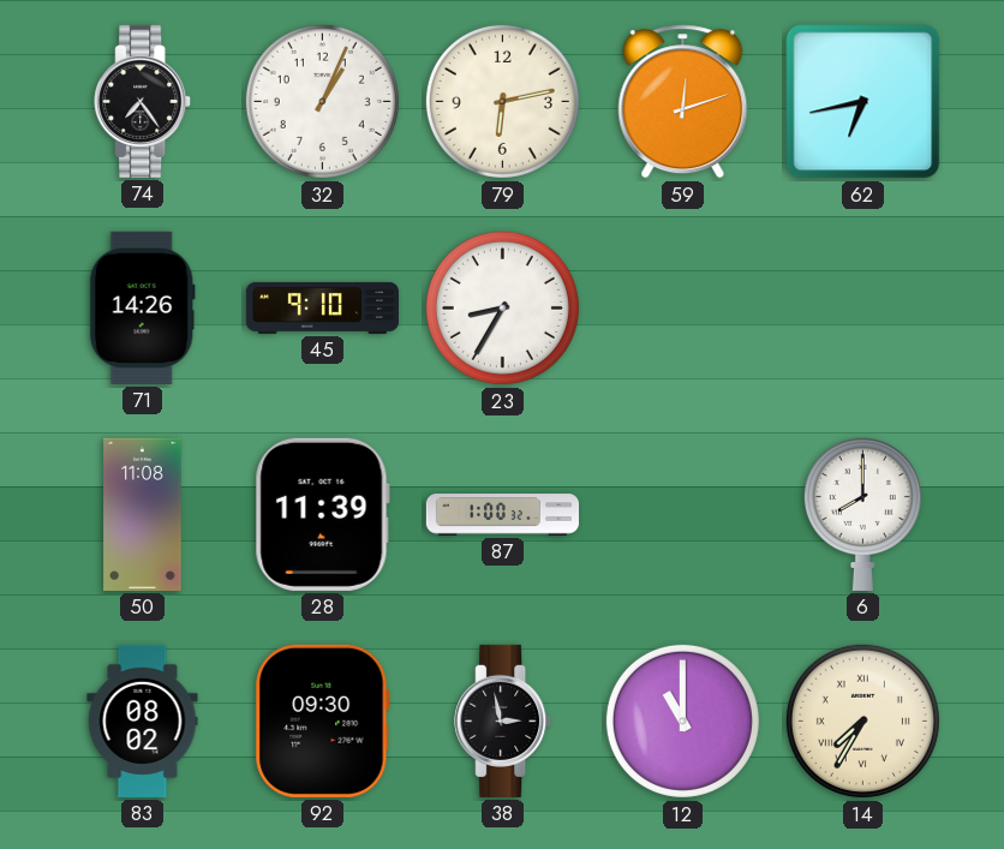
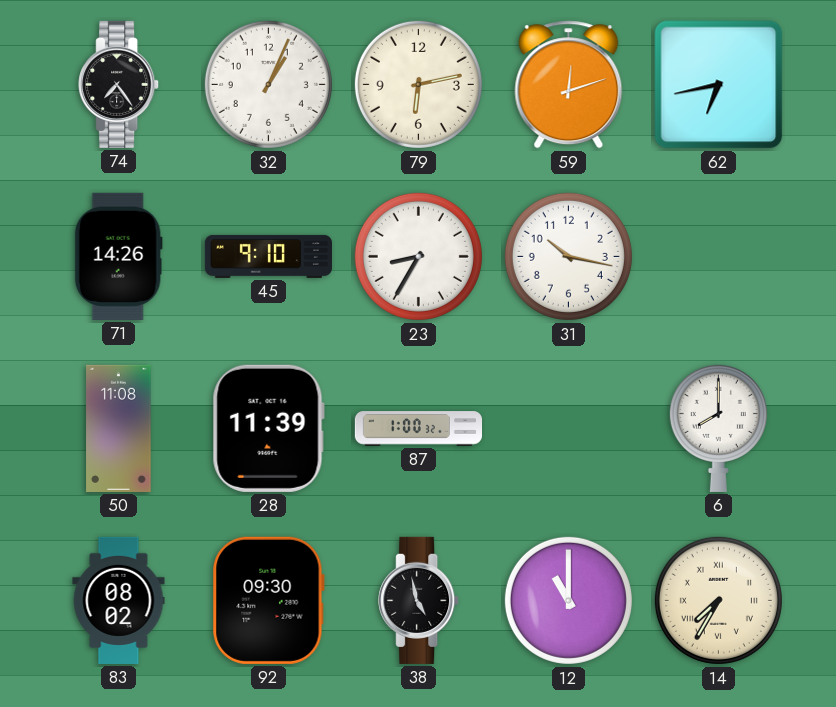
31: none -> 10:17
38: 2:58 -> 4:58
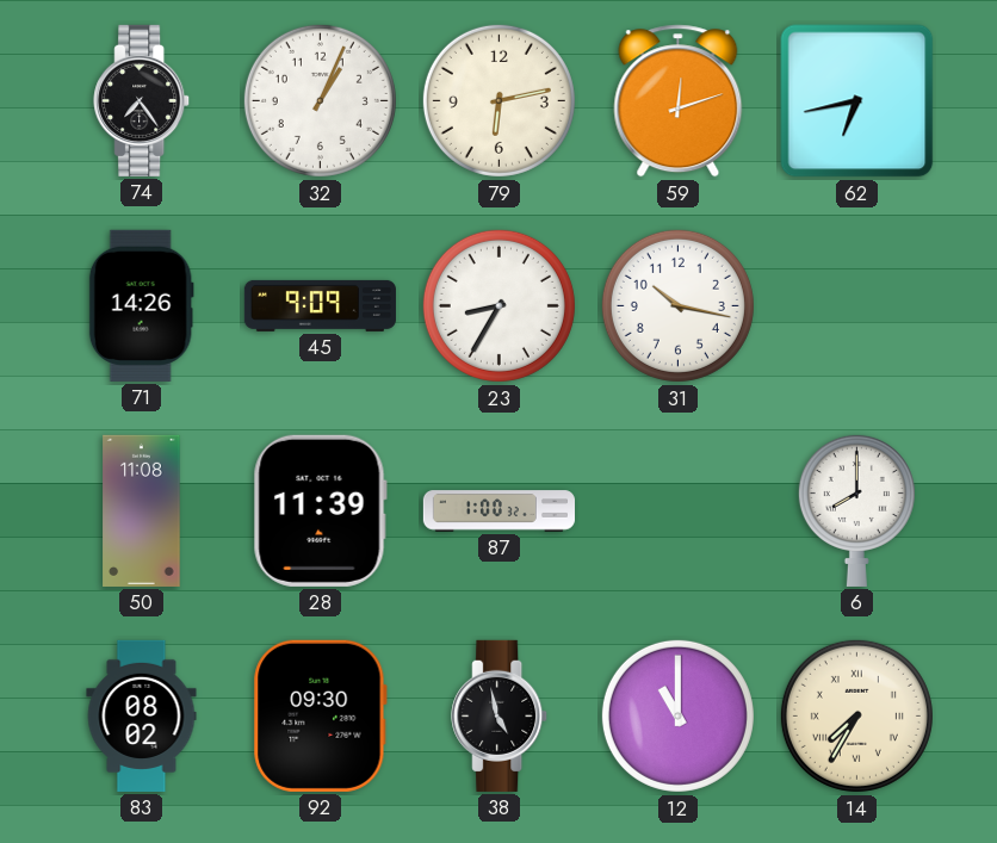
45: 9:10 -> 9:09
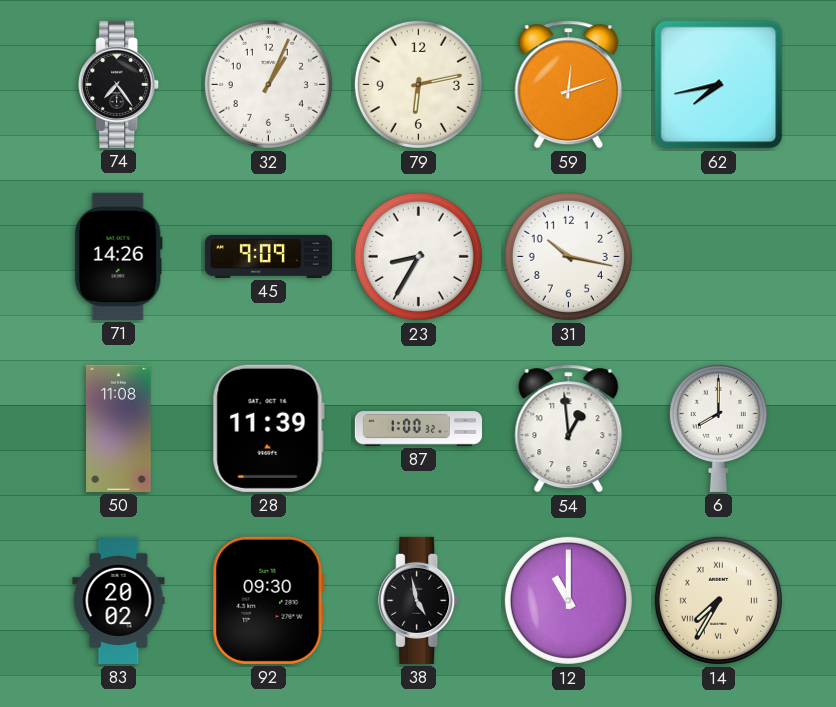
62: 6:43 -> 7:43
54: none -> 12:59
83: 08:02 -> 20:02
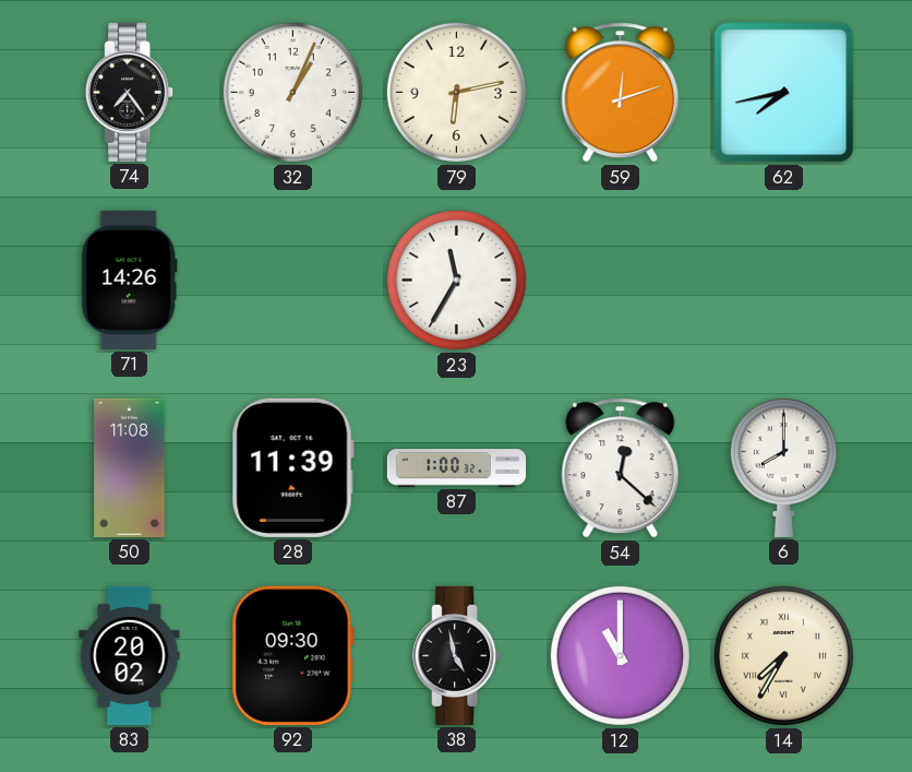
45: 9:09 -> none
23: 8:35 -> 11:35
31: 10:17 -> none
54: 12:59 -> 12:22
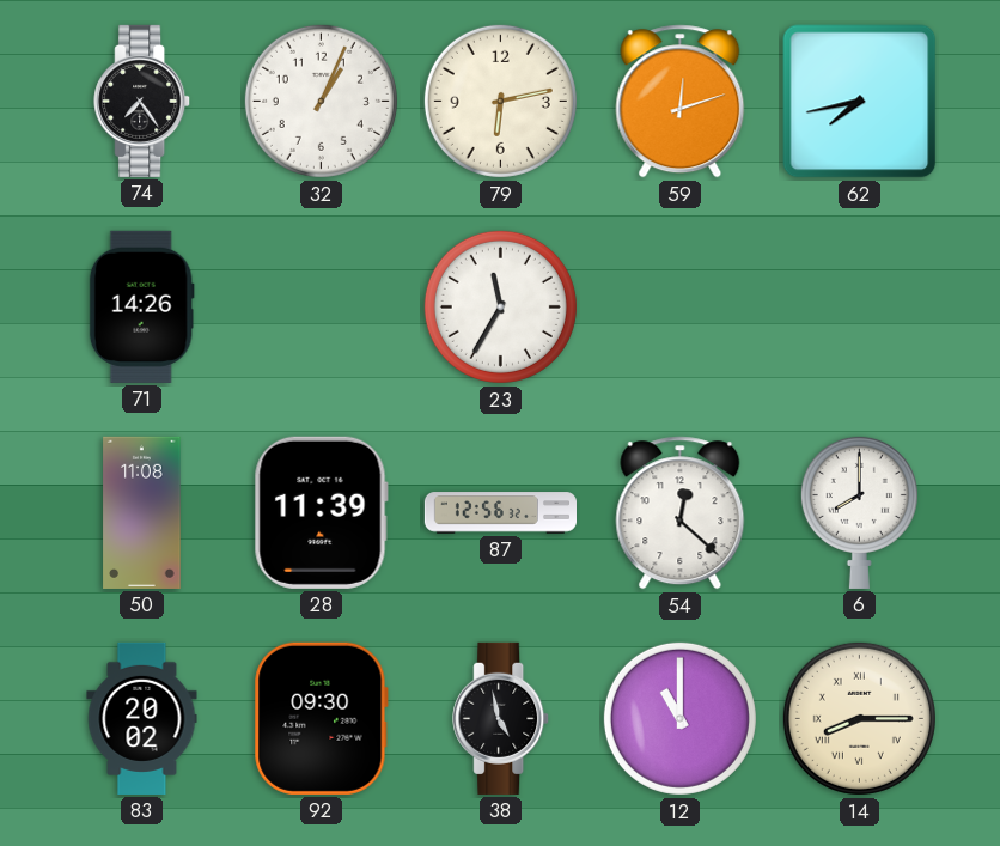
87: 1:00 -> 12:56
14: 7:35 -> 8:15
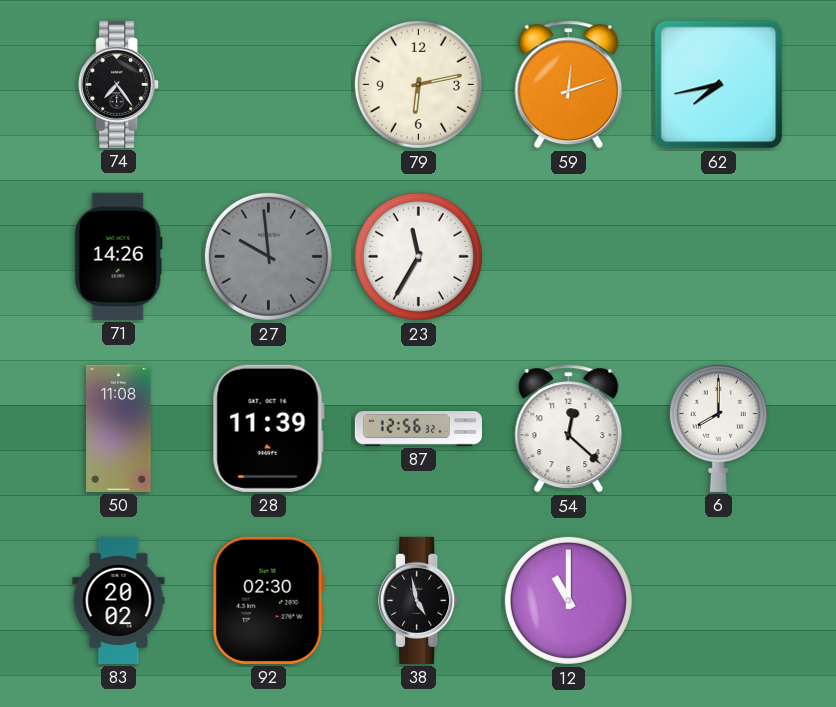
32: 1:04 -> none
27: none -> 9:59
92: 09:30 -> 02:30
14: 8:15 -> none
